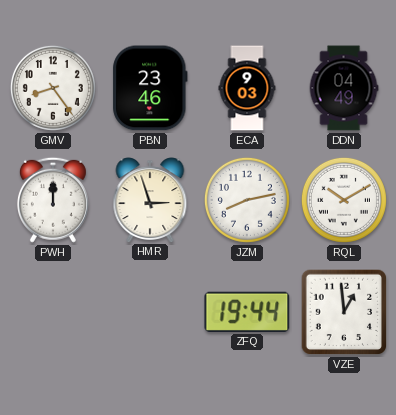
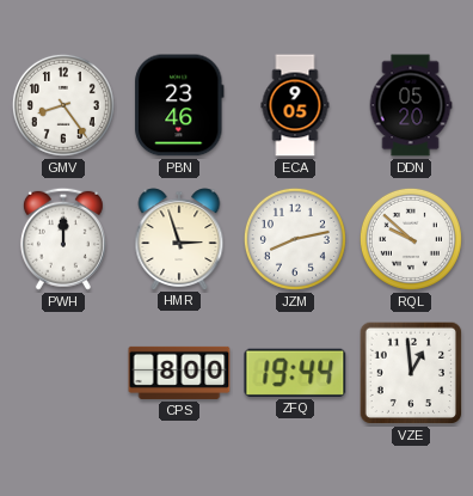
ECA: 9:03 -> 9:05
DDN: 04:49 -> 05:20
RQL: 10:10 -> 9:52
CPS: none -> 8:00
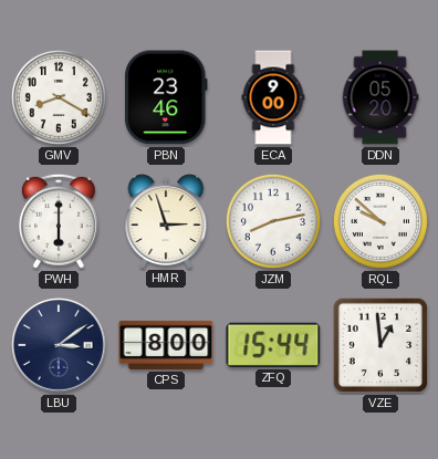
GMV: 8:24 -> 8:20
ECA: 9:05 -> 9:00
PWH: 12:00 -> 6:00
LBU: none -> 3:09
ZFQ: 19:44 -> 15:44
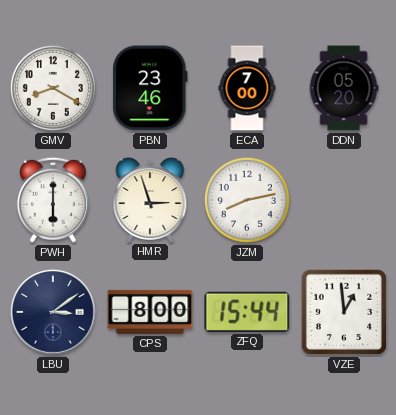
ECA: 9:00 -> 7:00
RQL: 9:52 -> none
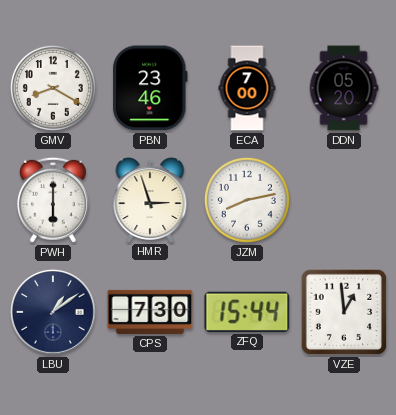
LBU: 3:09 -> 1:09
CPS: 8:00 -> 7:30
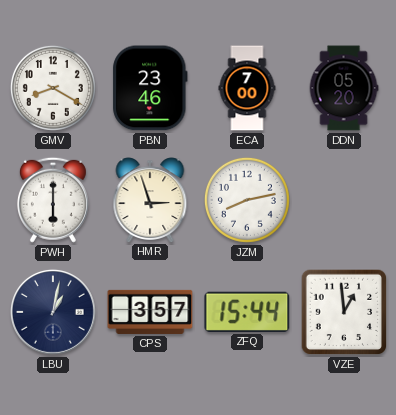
LBU: 1:09 -> 1:02
CPS: 7:30 -> 3:57
